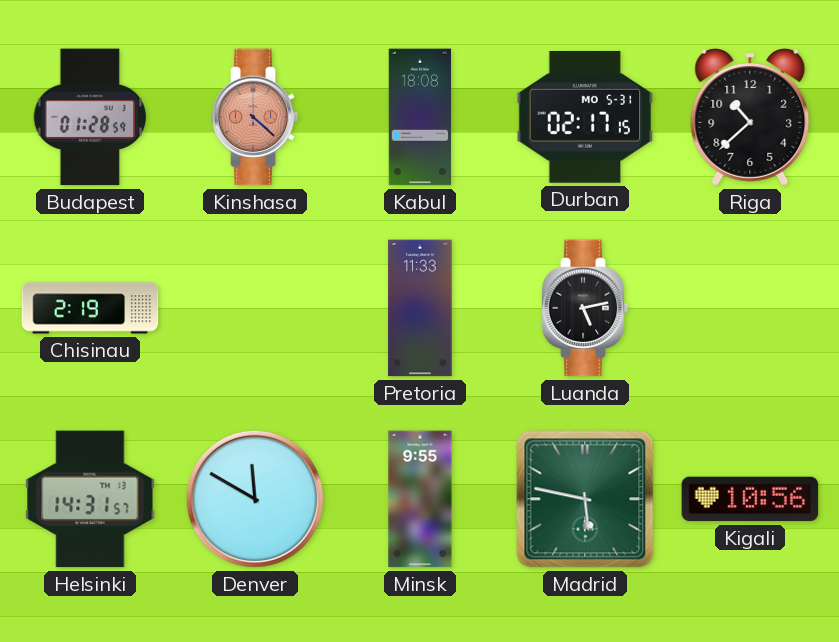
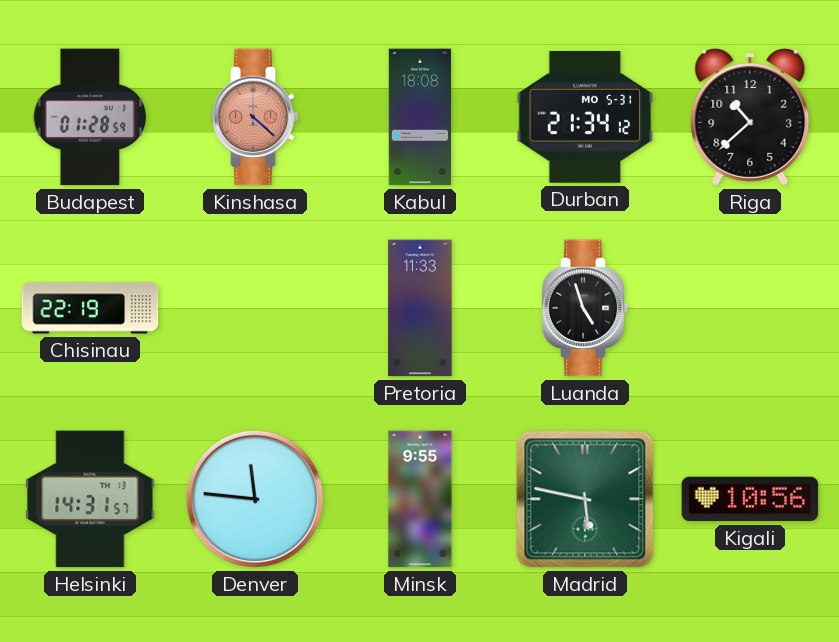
Durban: 02:17 -> 21:34
Chisinau: 2:19 -> 22:19
Luanda: 5:13 -> 4:57
Denver: 11:50 -> 11:46
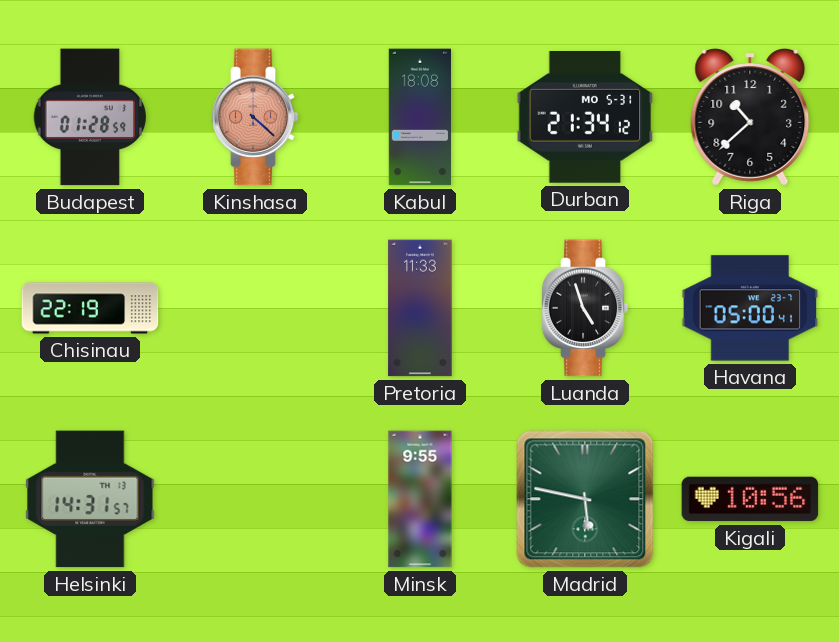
Havana: none -> 05:00
Denver: 11:46 -> none
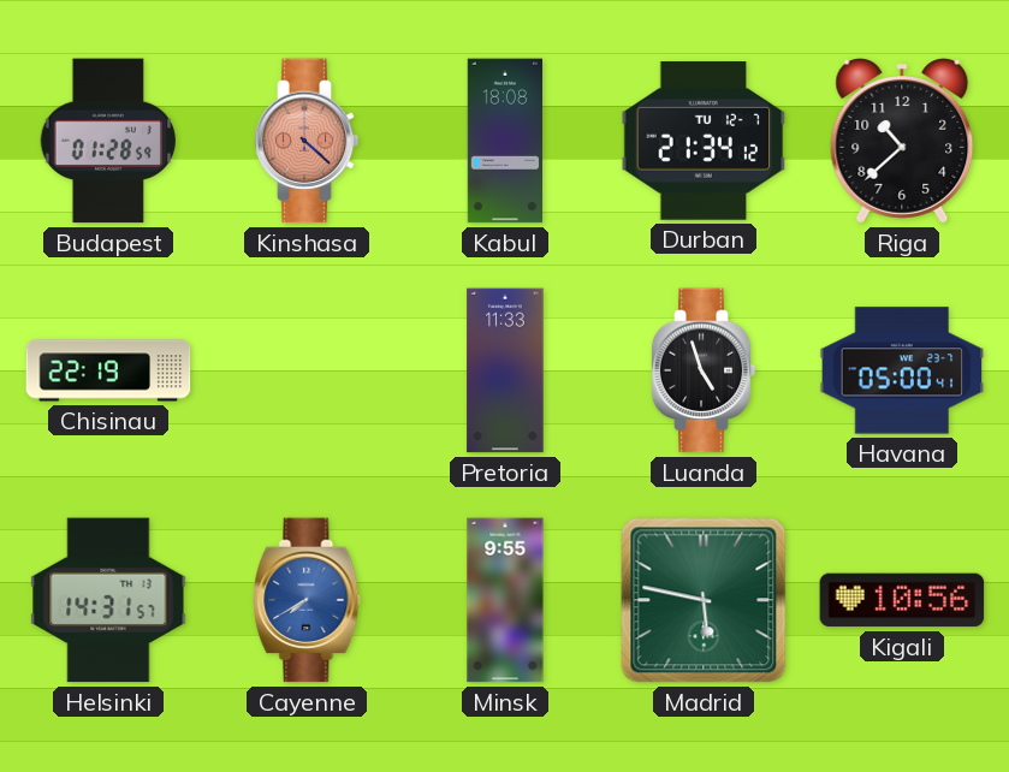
Durban date: MO 5-31 -> TU 12-7
Cayenne: none -> 7:40
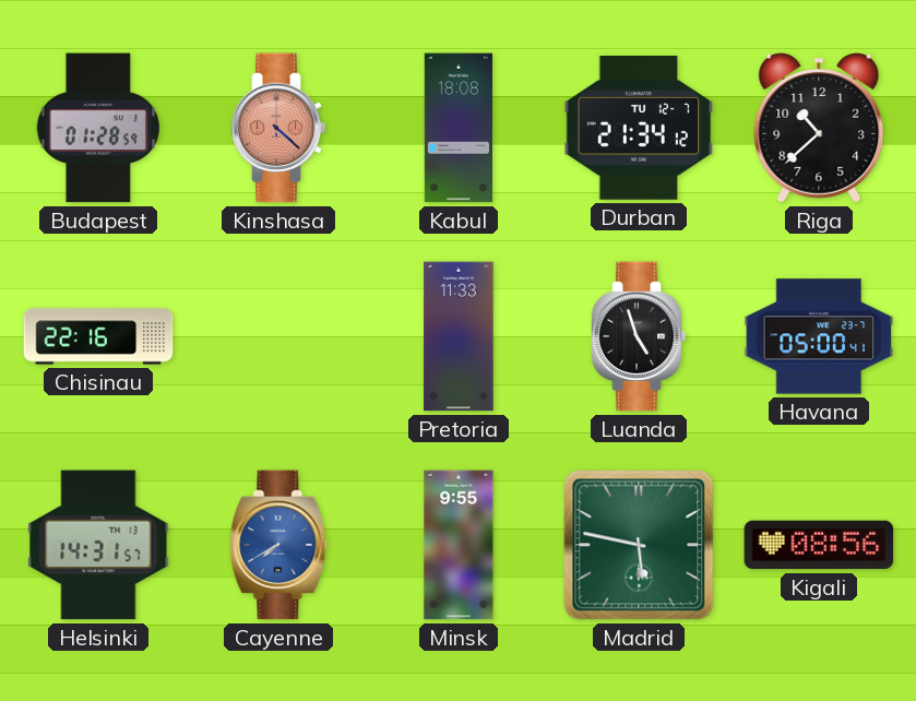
Chisinau: 22:19 -> 22:16
Kigali: 10:56 -> 08:56
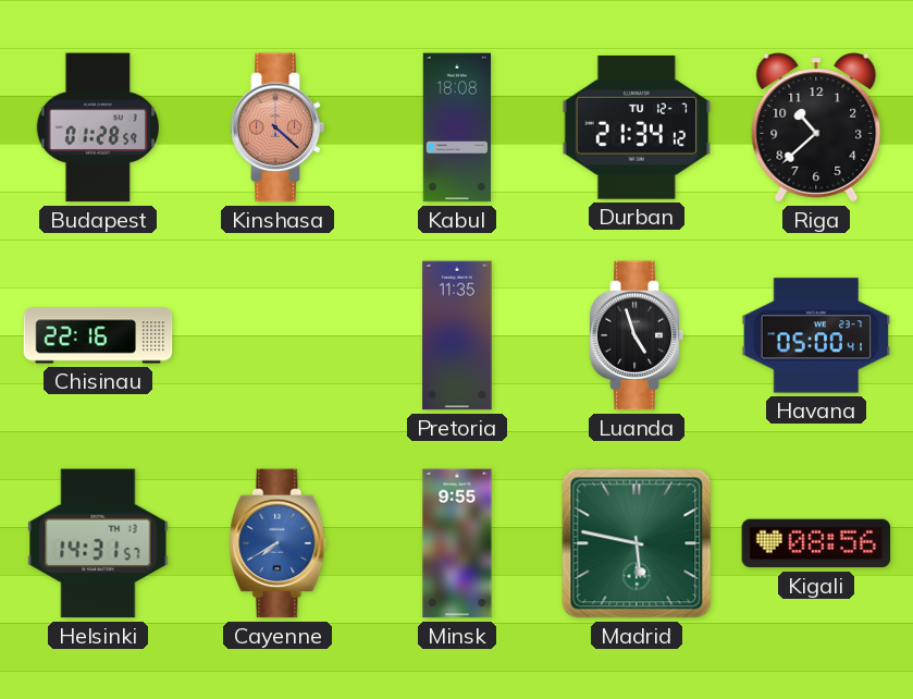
Pretoria: 11:33 -> 11:35
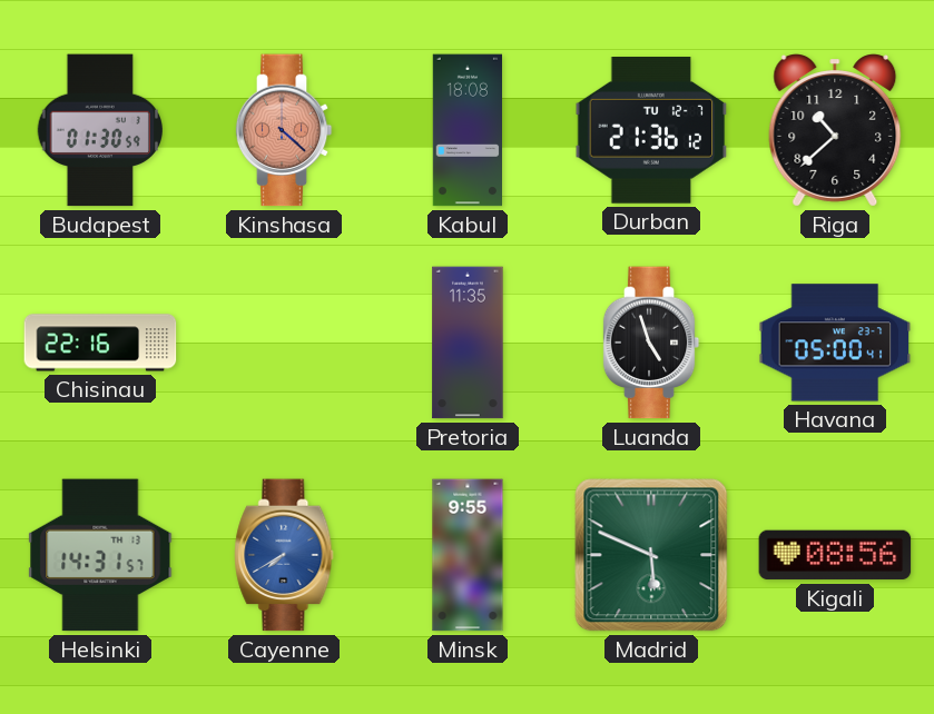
Budapest: 01:28 -> 01:30
Durban: 21:34 -> 21:36
Madrid: 5:47 -> 5:49
